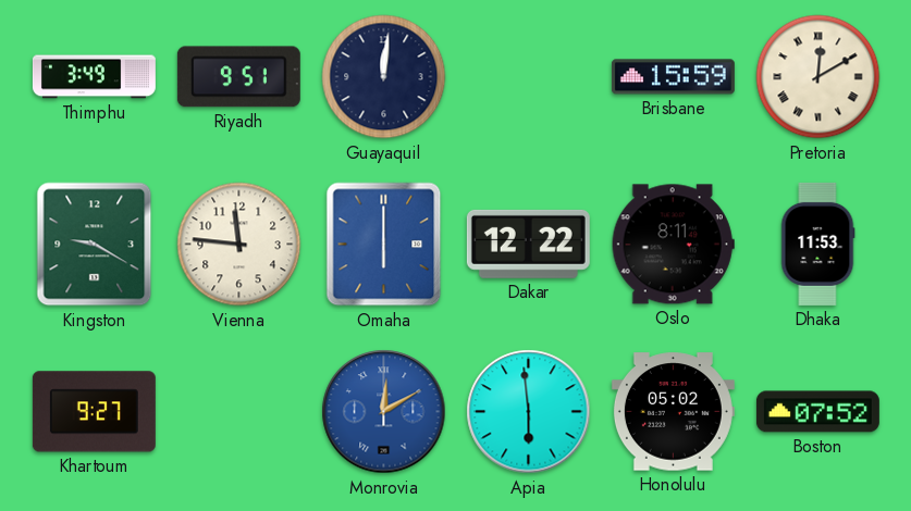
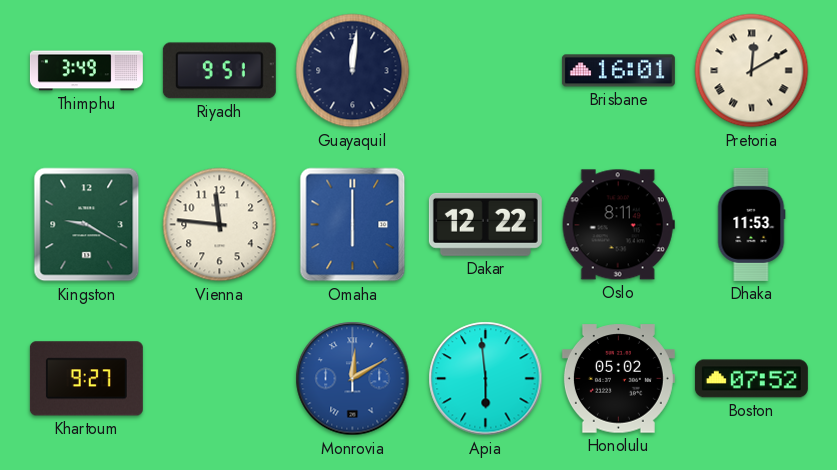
Brisbane: 15:59 -> 16:01
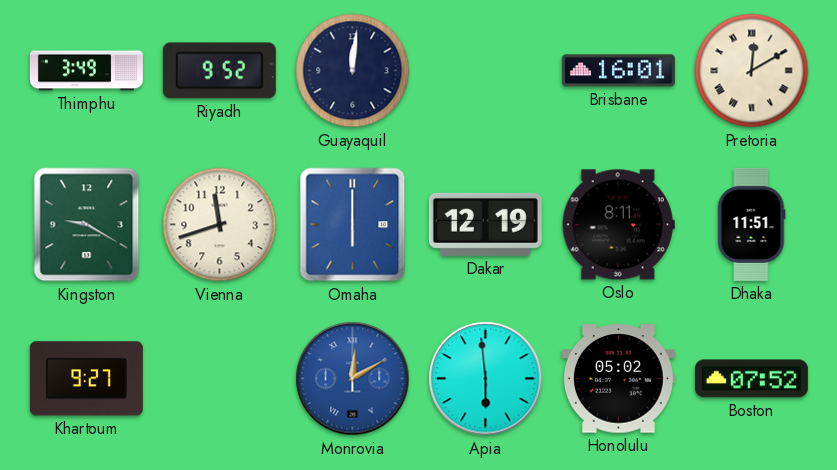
Riyadh: 9:51 -> 9:52
Vienna: 11:46 -> 11:42
Dakar: 12:22 -> 12:19
Dhaka: 11:53 -> 11:51
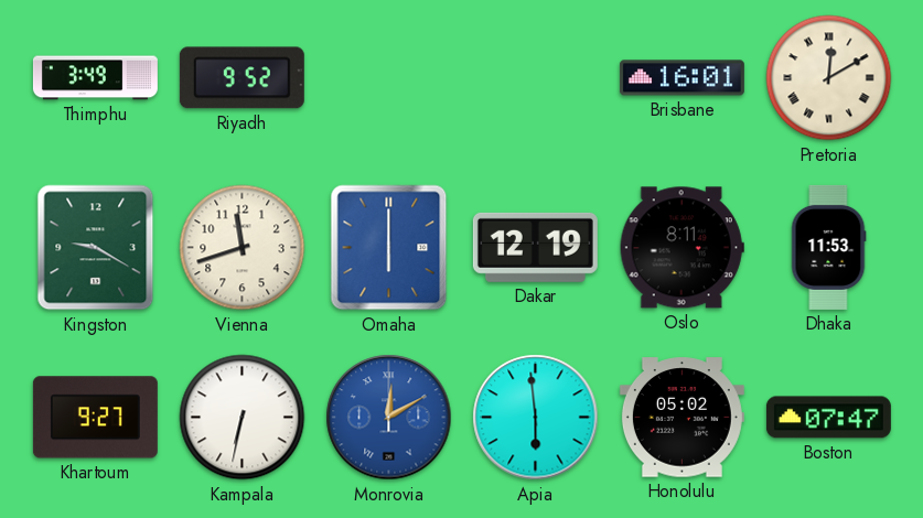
Guayaquil: 12:01 -> none
Dhaka: 11:51 -> 11:53
Kampala: none -> 6:32
Boston: 07:52 -> 07:47
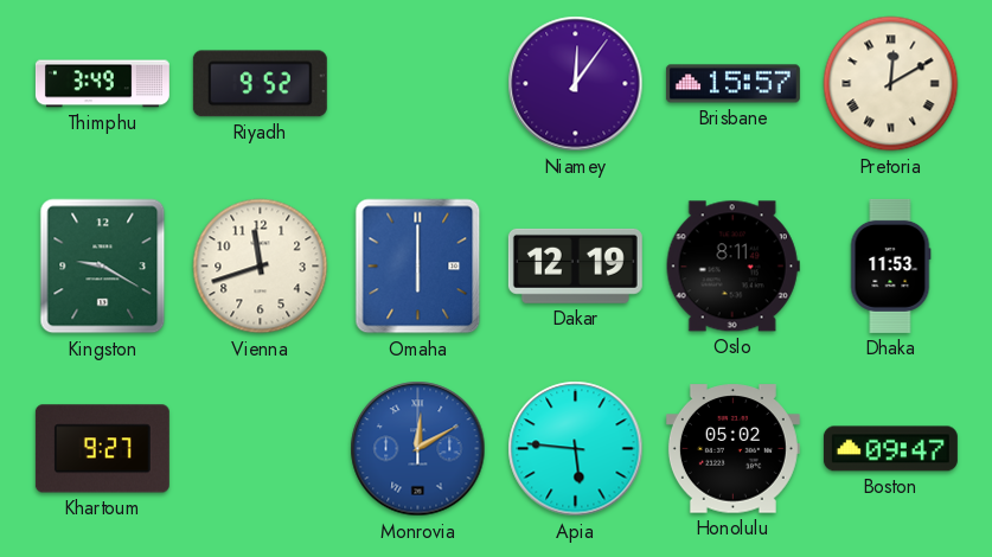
Niamey: none -> 12:06
Brisbane: 16:01 -> 15:57
Kampala: 6:32 -> none
Apia: 5:59 -> 5:46
Boston: 07:47 -> 09:47
